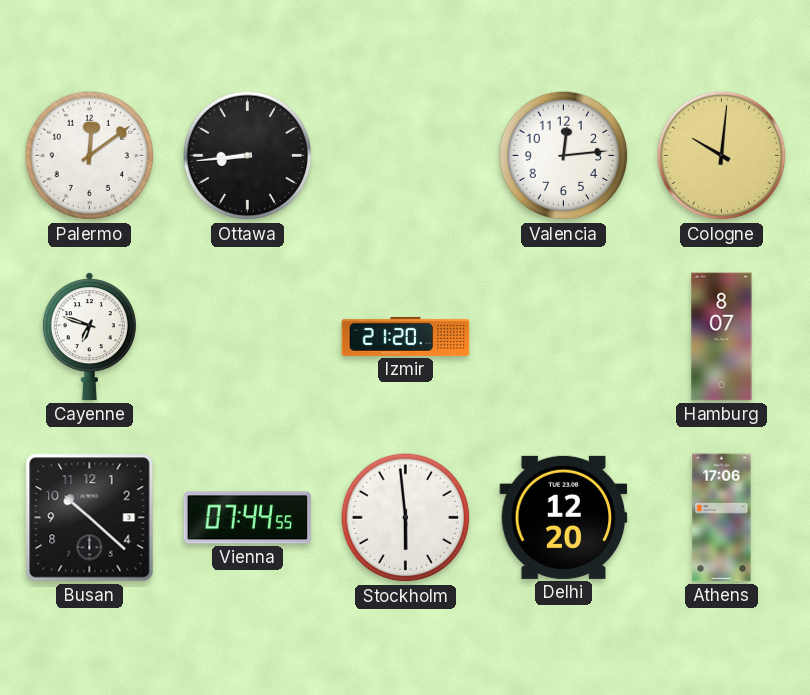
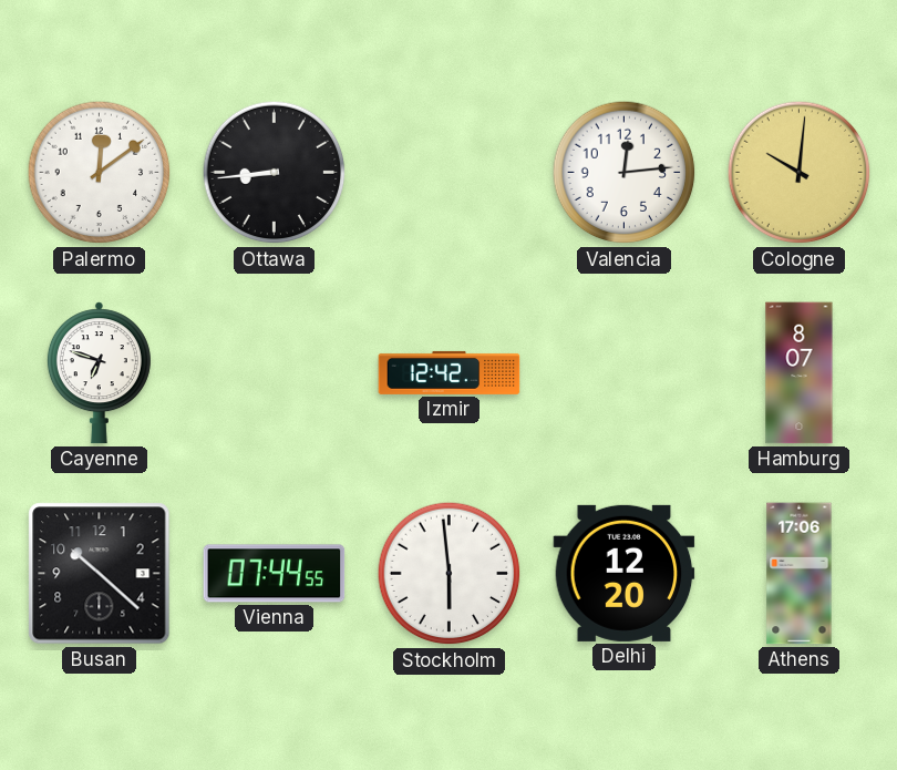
Izmir: 21:20 -> 12:42
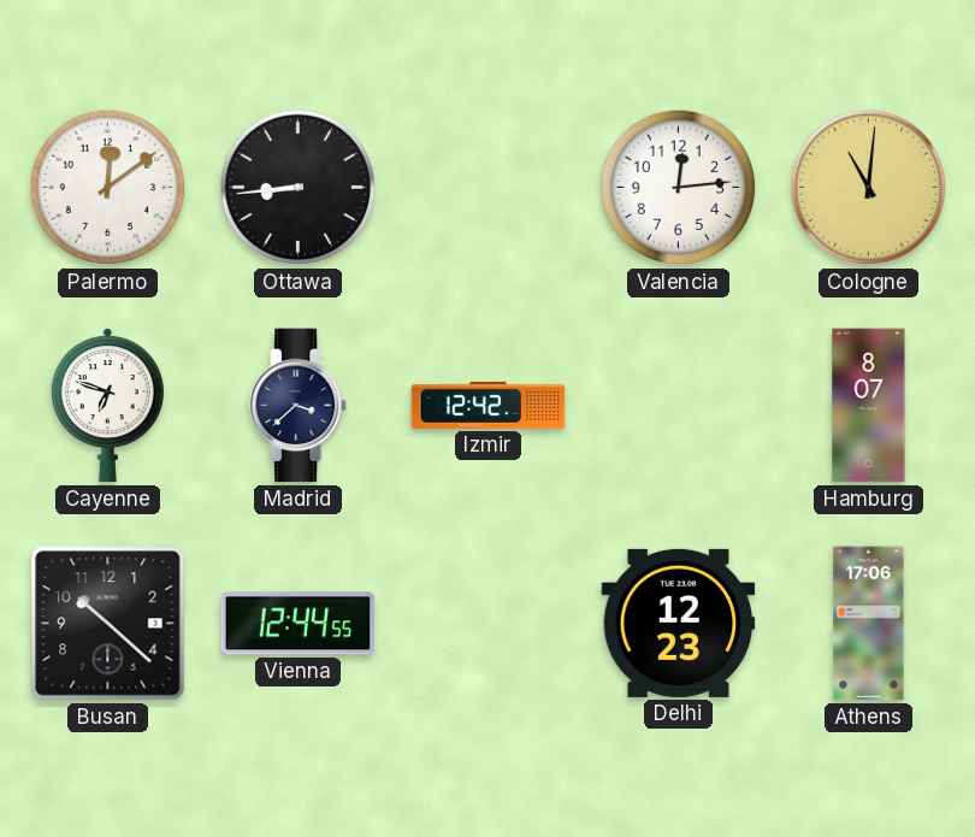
Cologne: 10:01 -> 11:01
Madrid: none -> 3:38
Vienna: 07:44 -> 12:44
Stockholm: 5:59 -> none
Delhi: 12:20 -> 12:23
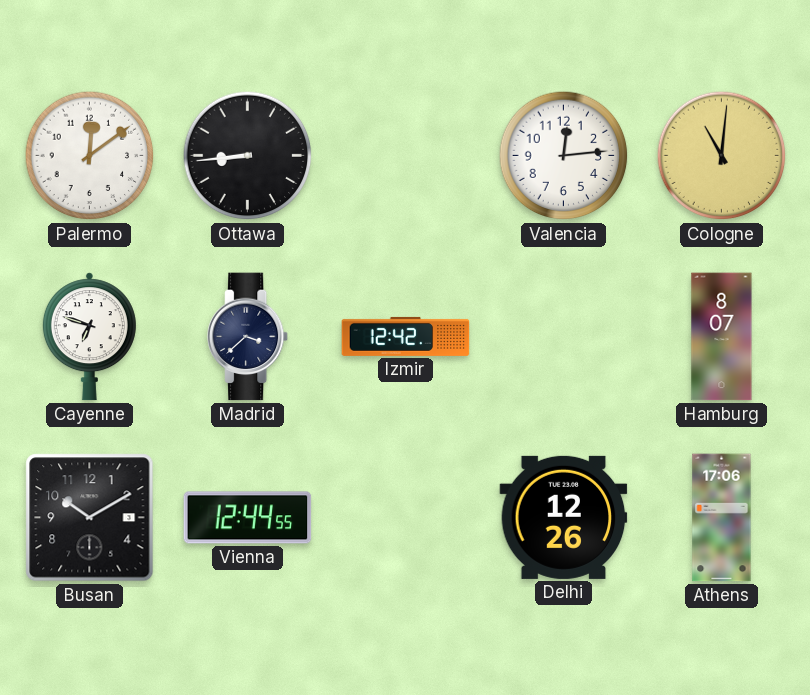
Busan: 10:22 -> 10:10
Delhi: 12:23 -> 12:26
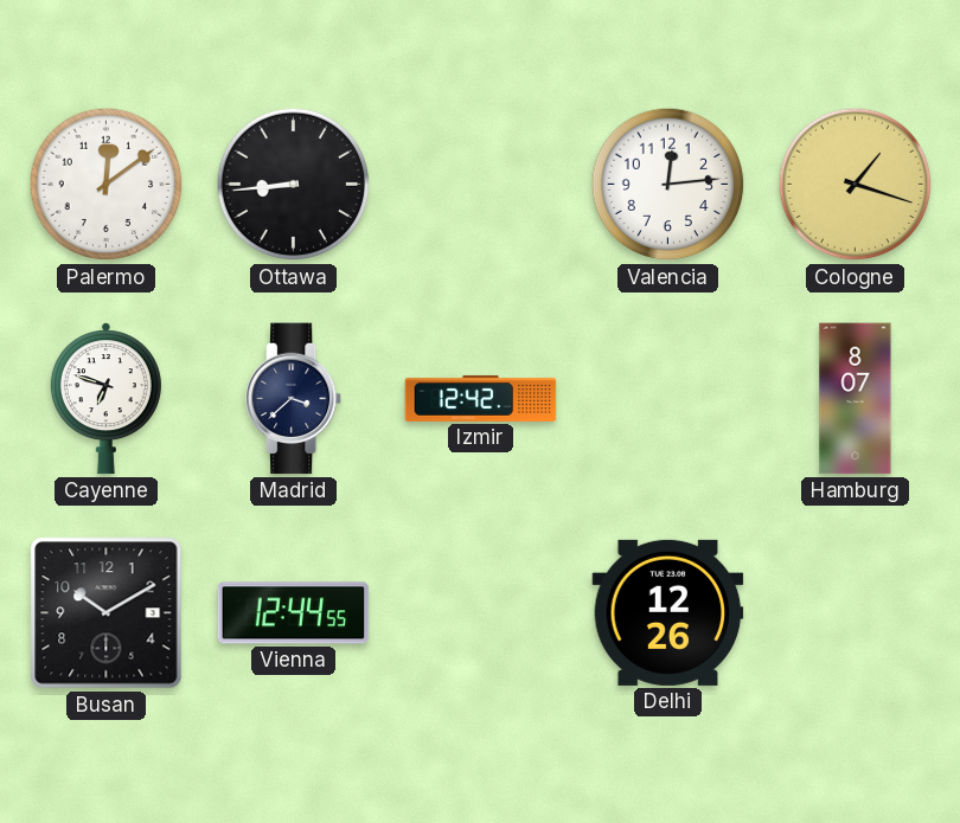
Cologne: 11:01 -> 1:18
Athens: 17:06 -> none
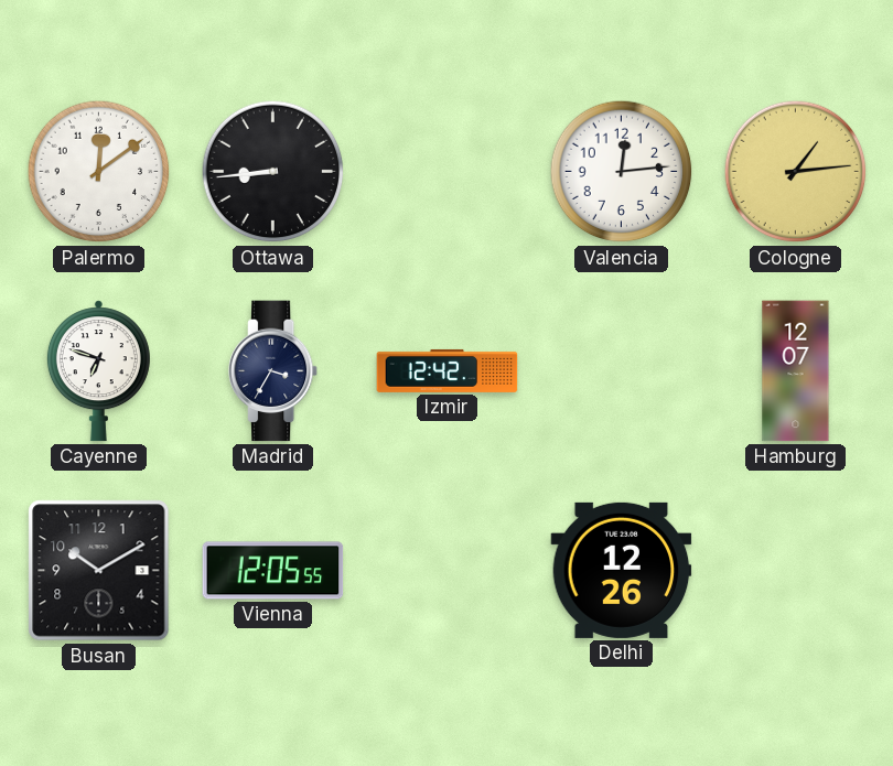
Cologne: 1:18 -> 1:14
Madrid: 3:38 -> 3:35
Hamburg: 8:07 -> 12:07
Vienna: 12:44 -> 12:05
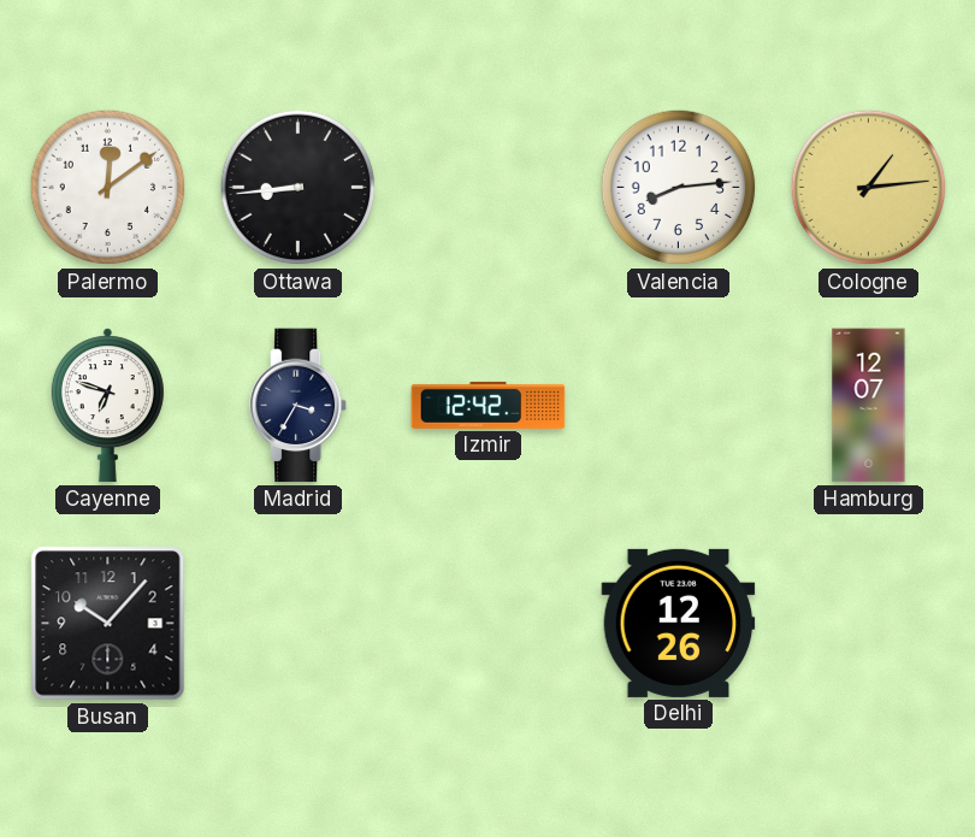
Valencia: 12:14 -> 8:14
Busan: 10:10 -> 10:07
Vienna: 12:05 -> none
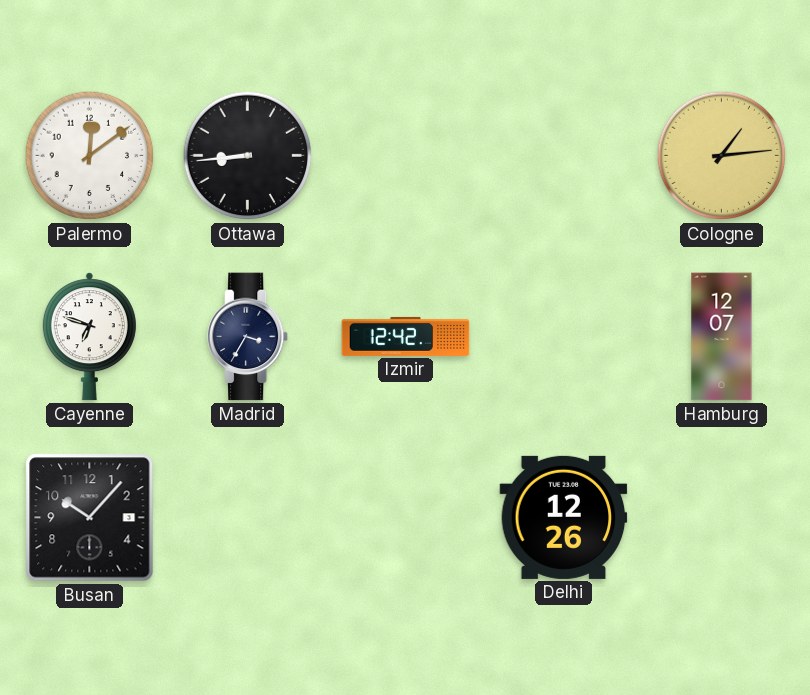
Valencia: 8:14 -> none
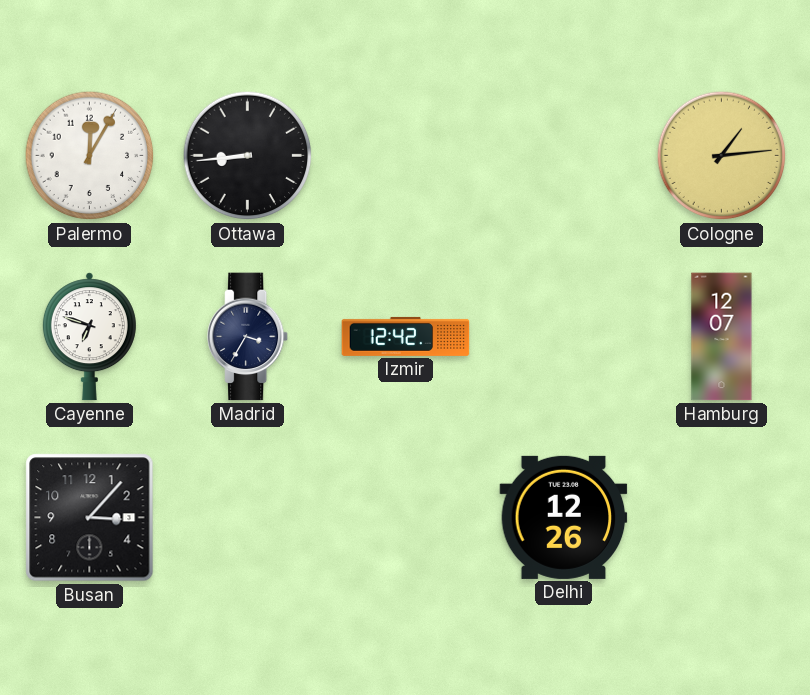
Palermo: 12:09 -> 12:05
Busan: 10:07 -> 3:07
